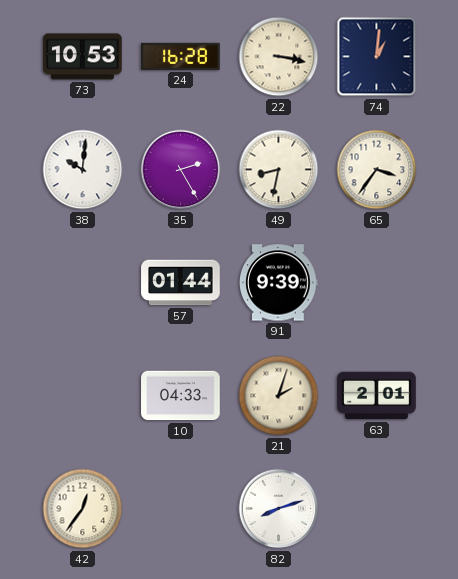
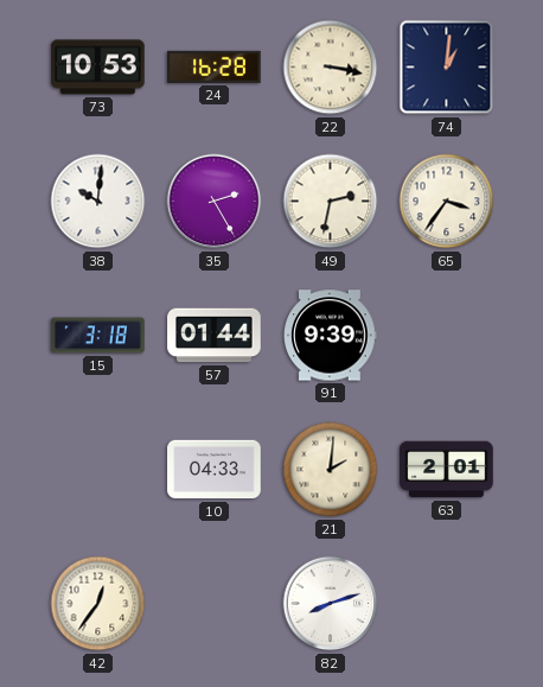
49: 8:32 -> 2:32
15: none -> 3:18
21: 2:03 -> 2:01
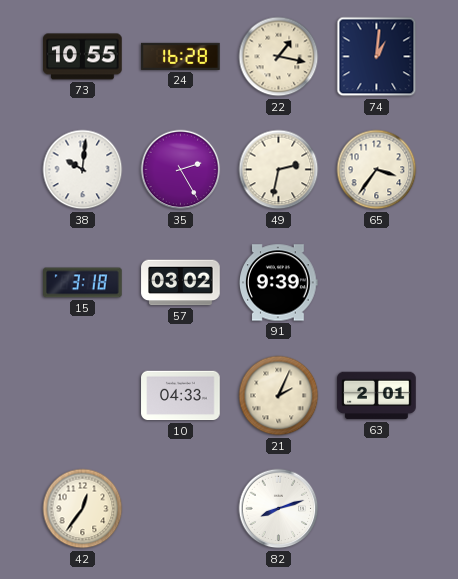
73: 10:53 -> 10:55
22: 3:17 -> 1:17
57: 01:44 -> 03:02
21: 2:01 -> 2:04
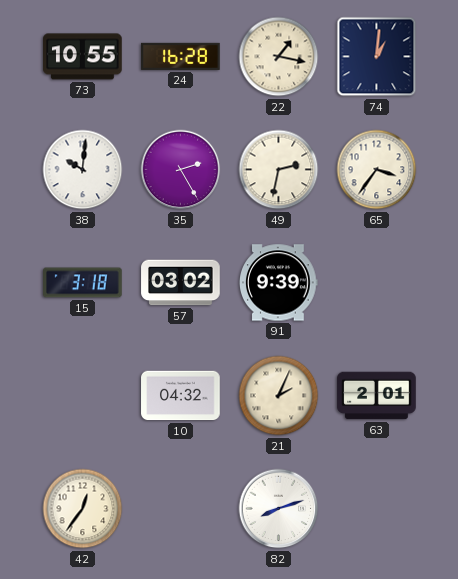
10: 04:33 -> 04:32
